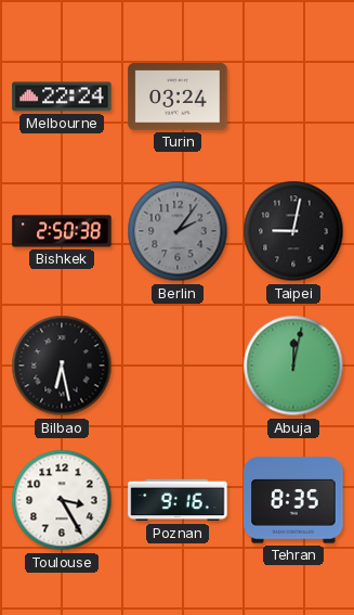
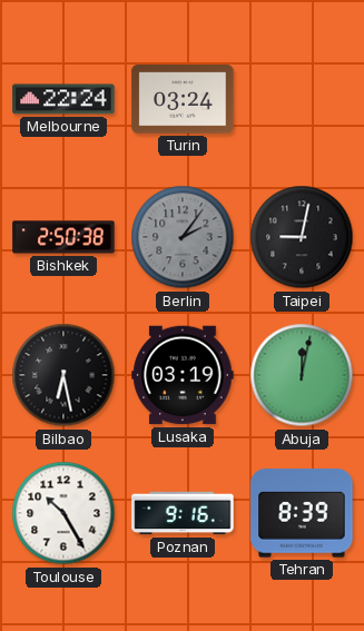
Lusaka: none -> 03:19
Toulouse: 3:25 -> 10:25
Tehran: 8:35 -> 8:39
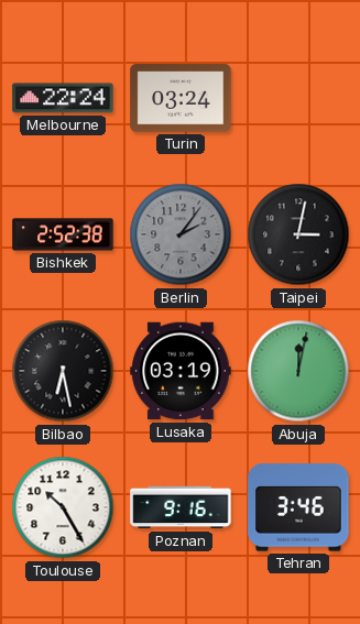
Bishkek: 2:50 -> 2:52
Taipei: 9:02 -> 3:02
Tehran: 8:39 -> 3:46
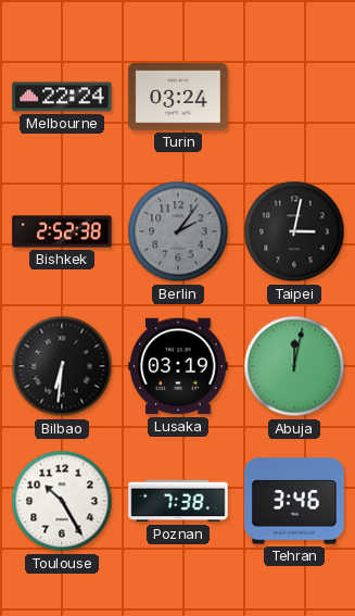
Bilbao: 6:28 -> 6:31
Poznan: 9:16 -> 7:38
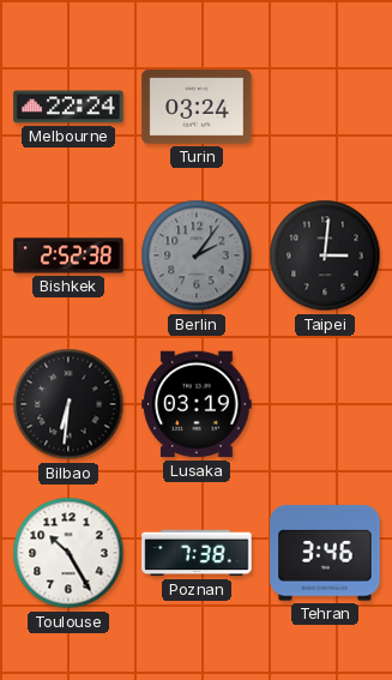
Taipei: 3:02 -> 3:01
Abuja: 12:02 -> none
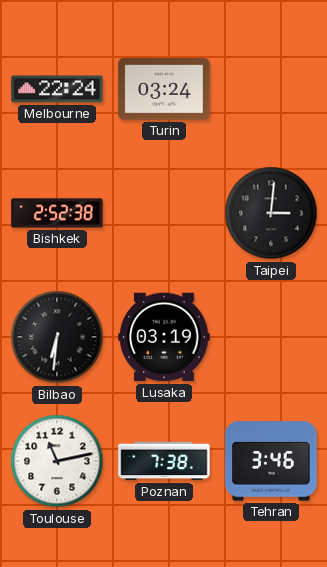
Berlin: 2:06 -> none
Toulouse: 10:25 -> 11:13
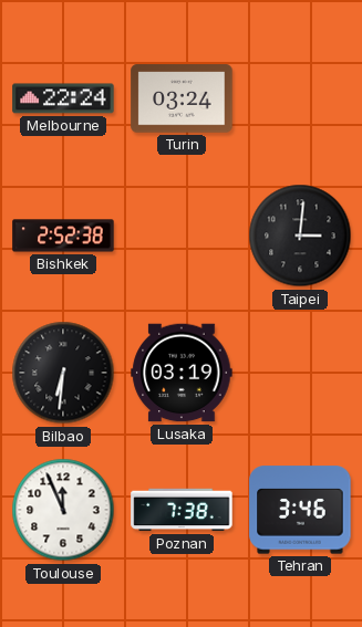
Toulouse: 11:13 -> 11:56
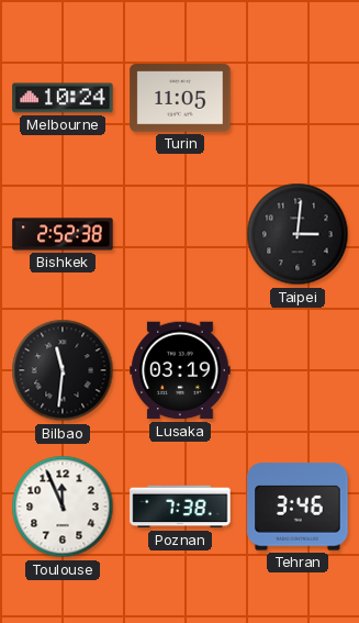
Melbourne: 22:24 -> 10:24
Turin: 03:24 -> 11:05
Bilbao: 6:31 -> 11:31
